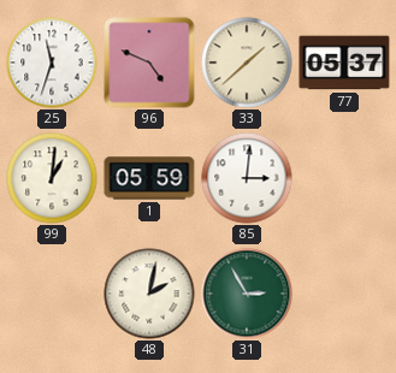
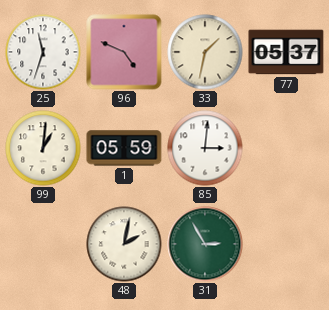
33: 1:38 -> 1:32
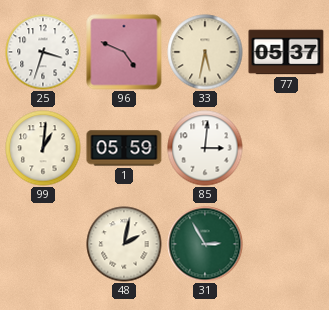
25: 11:33 -> 3:33
33: 1:32 -> 5:32
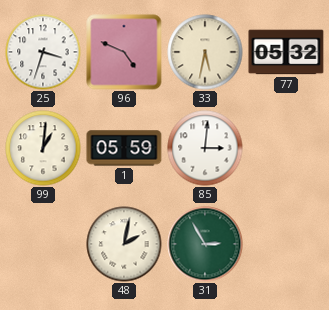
77: 05:37 -> 05:32
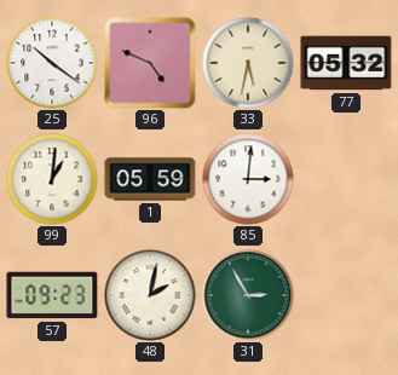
25: 3:33 -> 10:21
57: none -> 09:23
